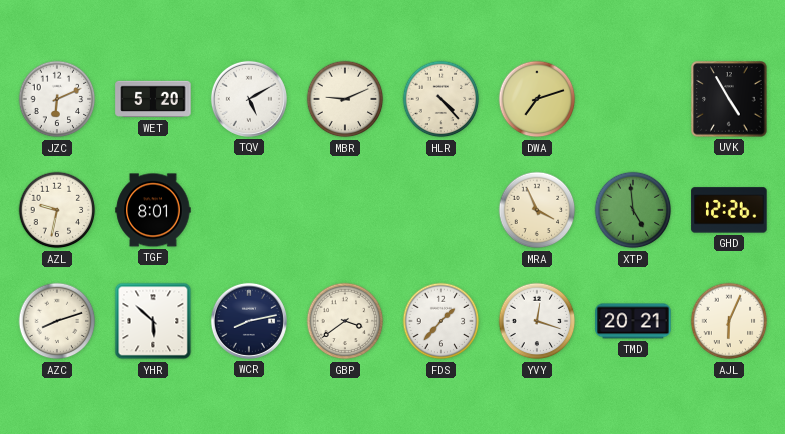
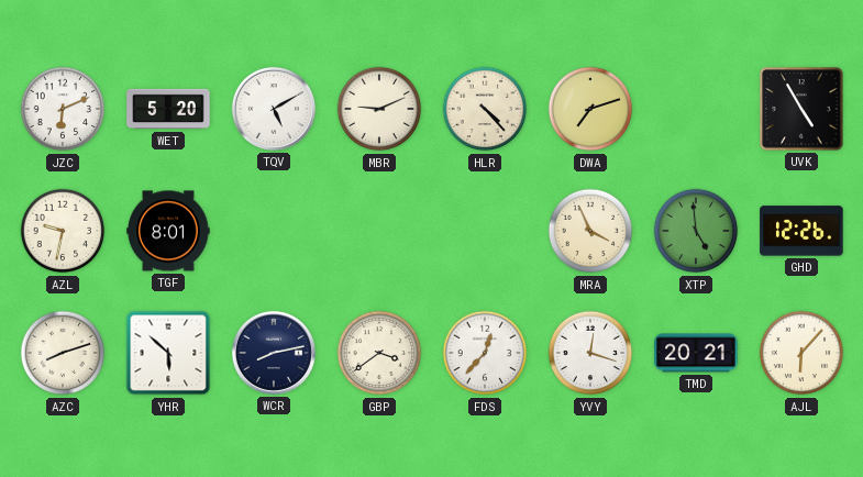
FDS: 1:37 -> 12:37
AJL: 6:04 -> 6:07
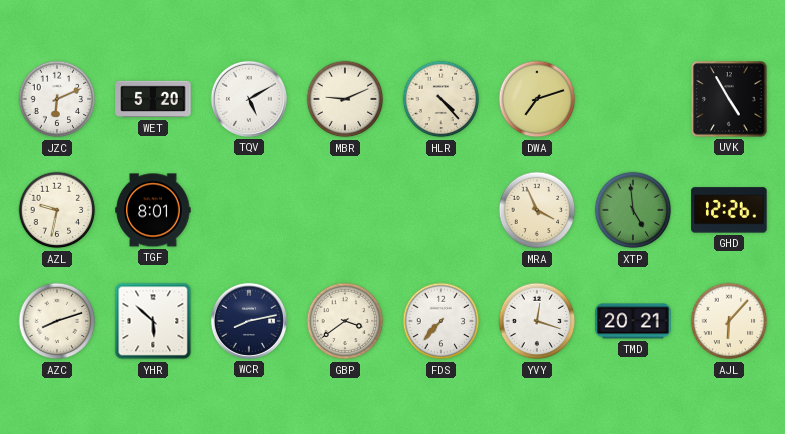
FDS: 12:37 -> 7:37
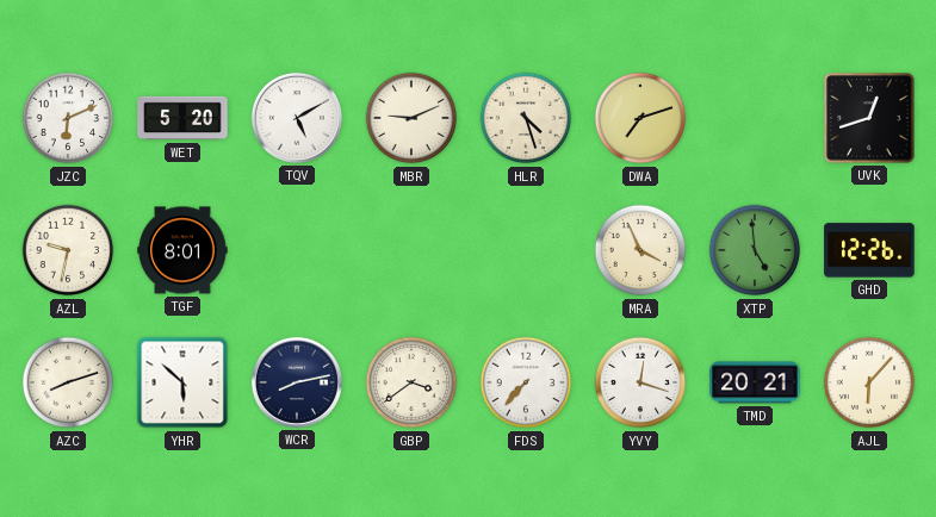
HLR: 4:23 -> 4:27
UVK: 4:55 -> 12:42
